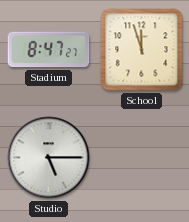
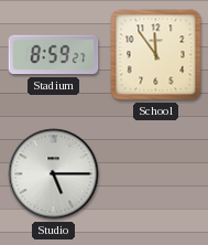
Stadium: 8:47 -> 8:59
School: 11:57 -> 11:54
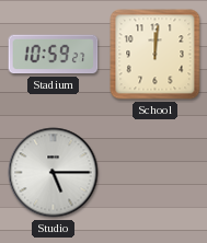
Stadium: 8:59 -> 10:59
School: 11:54 -> 12:01
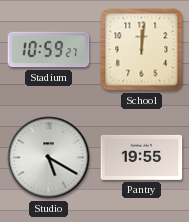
Studio: 5:15 -> 5:20
Pantry: none -> 19:55
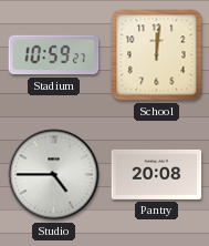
Studio: 5:20 -> 4:45
Pantry: 19:55 -> 20:08
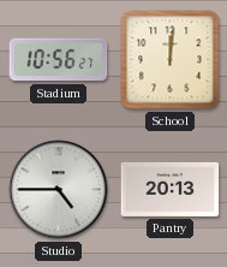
Stadium: 10:59 -> 10:56
Pantry: 20:08 -> 20:13
